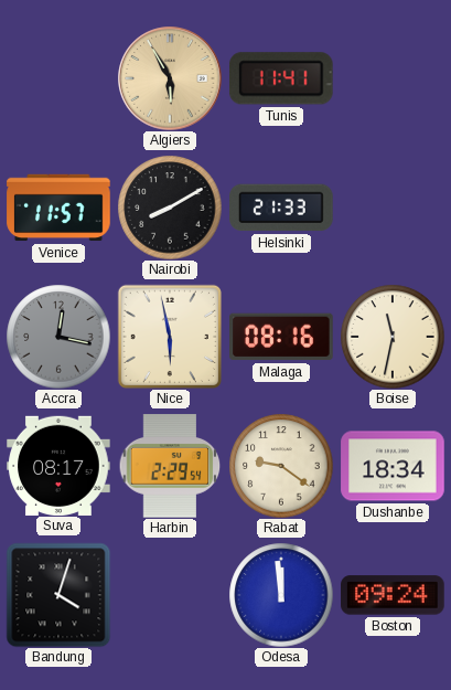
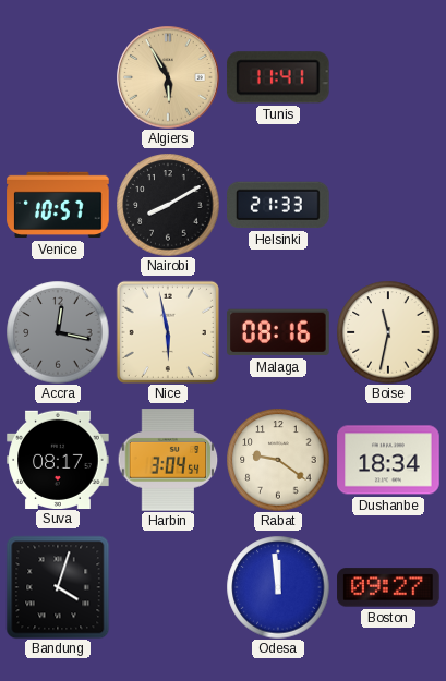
Venice: 11:57 -> 10:57
Harbin: 2:29 -> 3:04
Boston: 09:24 -> 09:27
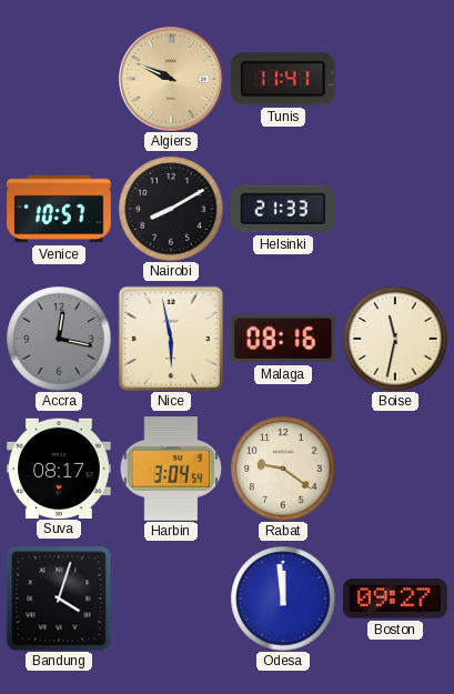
Algiers: 5:55 -> 9:49
Dushanbe: 18:34 -> none
